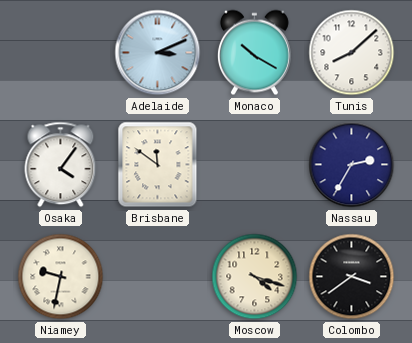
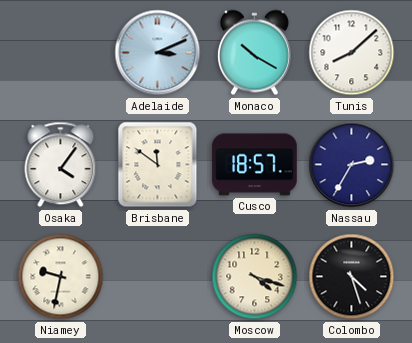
Cusco: none -> 18:57
Colombo: 3:39 -> 4:27
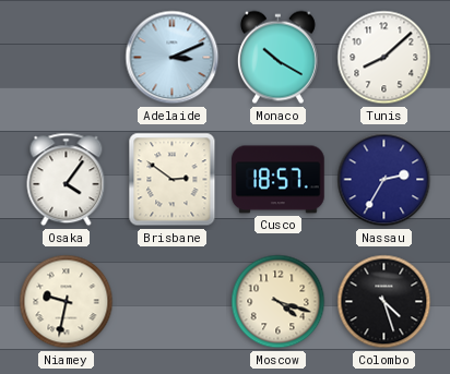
Brisbane: 11:51 -> 2:51
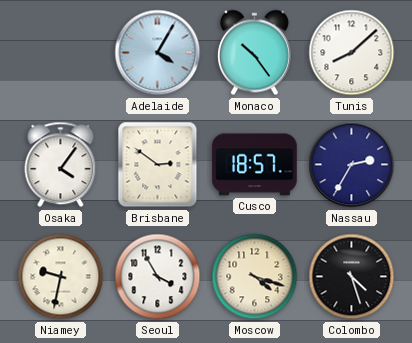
Adelaide: 3:11 -> 4:05
Monaco: 10:20 -> 10:24
Seoul: none -> 3:55
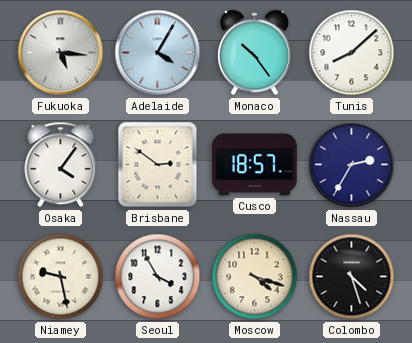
Fukuoka: none -> 5:16
Niamey: 9:32 -> 9:28
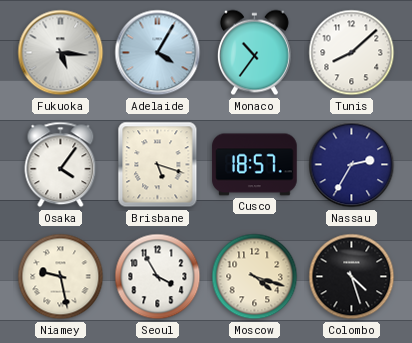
Monaco: 10:24 -> 10:36
Brisbane: 2:51 -> 5:18
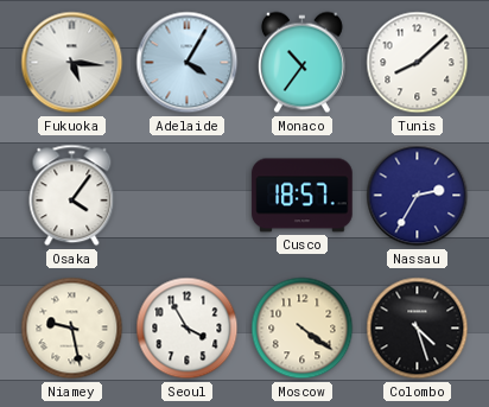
Brisbane: 5:18 -> none
Moscow: 4:18 -> 4:21
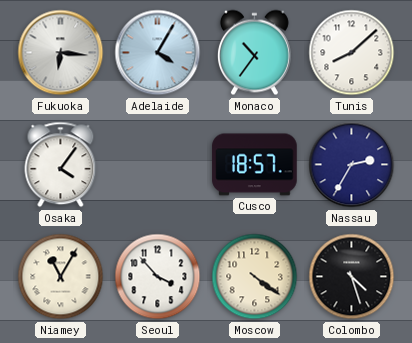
Fukuoka: 5:16 -> 6:16
Niamey: 9:28 -> 11:05
Seoul: 3:55 -> 3:53
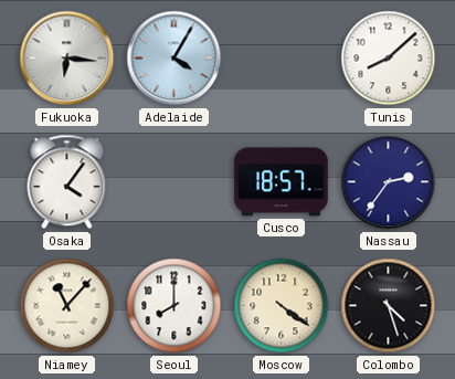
Monaco: 10:36 -> none
Nassau: 2:35 -> 2:36
Niamey: 11:05 -> 11:07
Seoul: 3:53 -> 8:00
